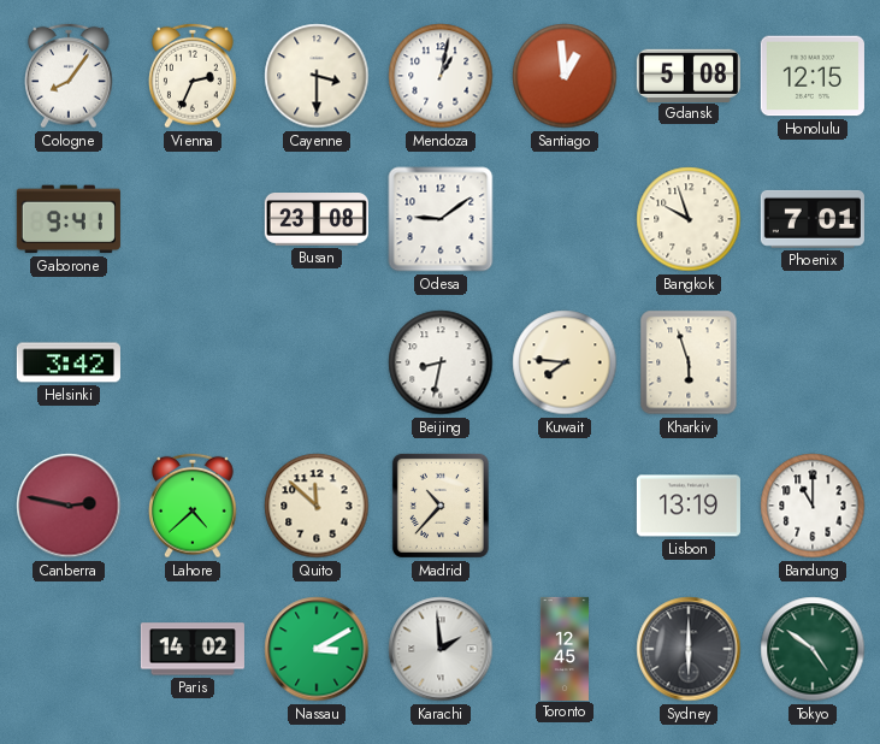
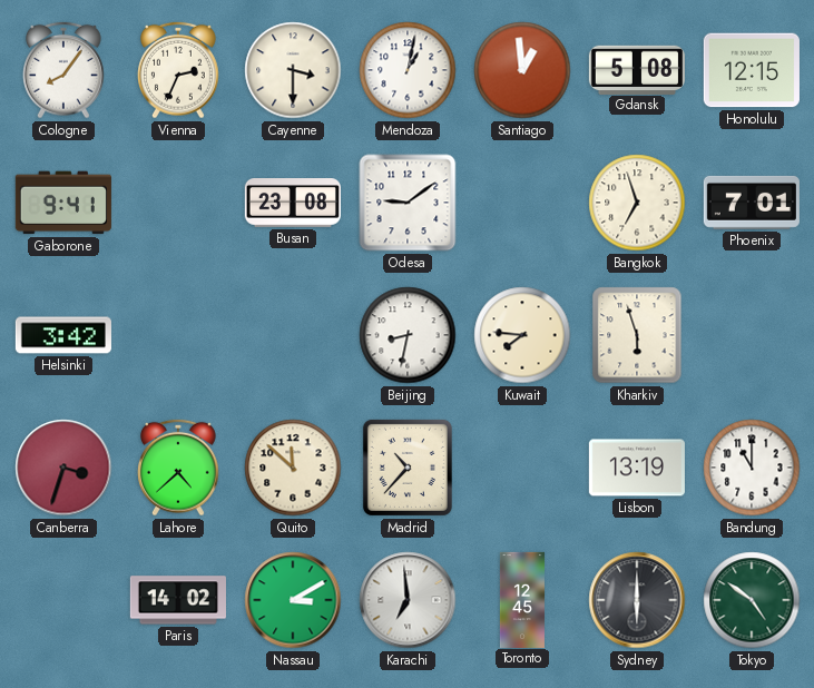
Bangkok: 9:57 -> 6:57
Canberra: 2:47 -> 3:33
Karachi: 1:59 -> 6:59
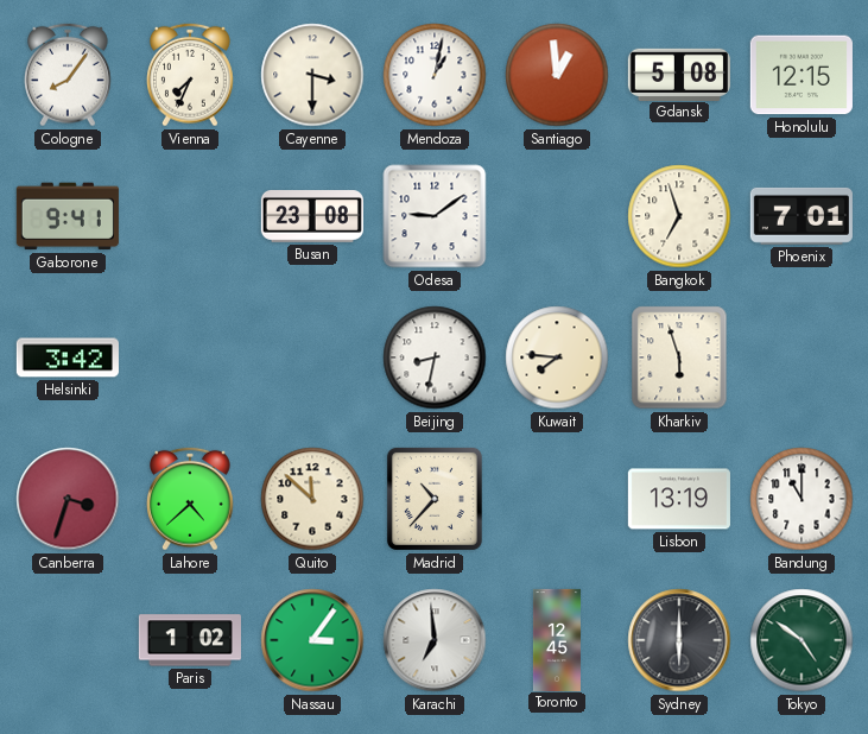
Vienna: 2:34 -> 7:34
Paris: 14:02 -> 1:02
Nassau: 3:10 -> 3:06
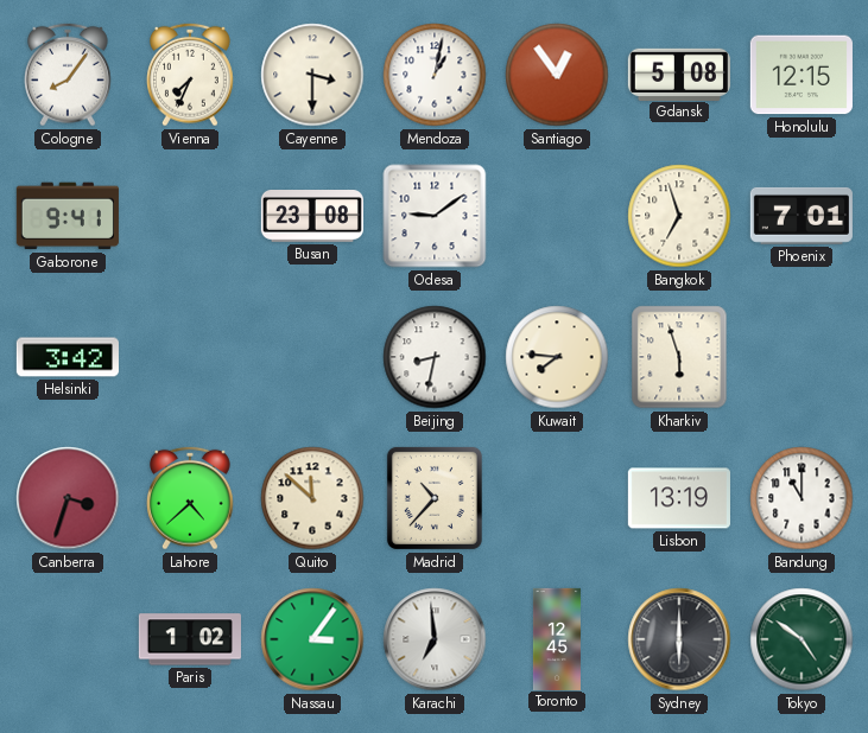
Santiago: 12:59 -> 12:54
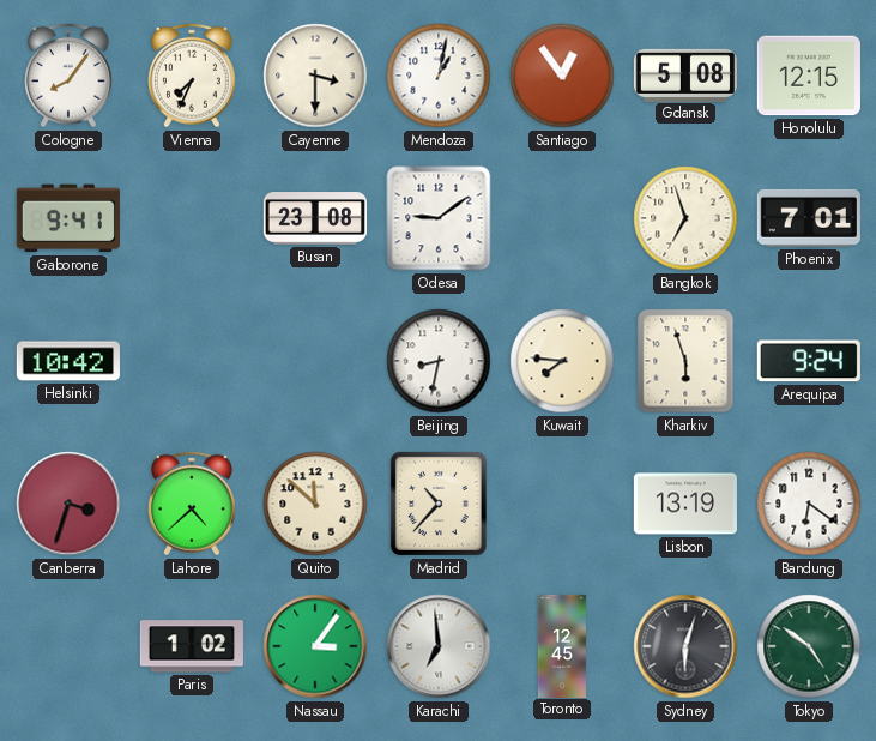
Helsinki: 3:42 -> 10:42
Arequipa: none -> 9:24
Bandung: 11:00 -> 6:21
Sydney: 6:00 -> 6:03
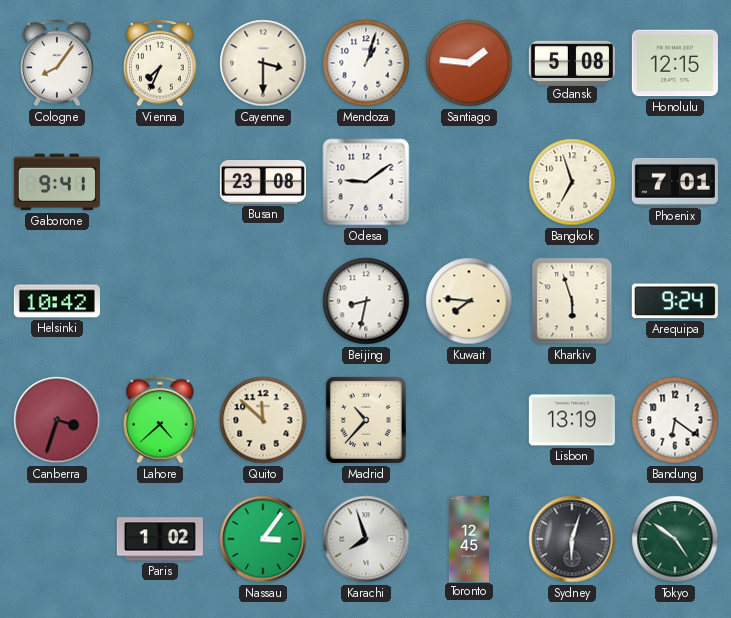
Mendoza: 1:02 -> 1:03
Santiago: 12:54 -> 1:46
Karachi: 6:59 -> 7:57
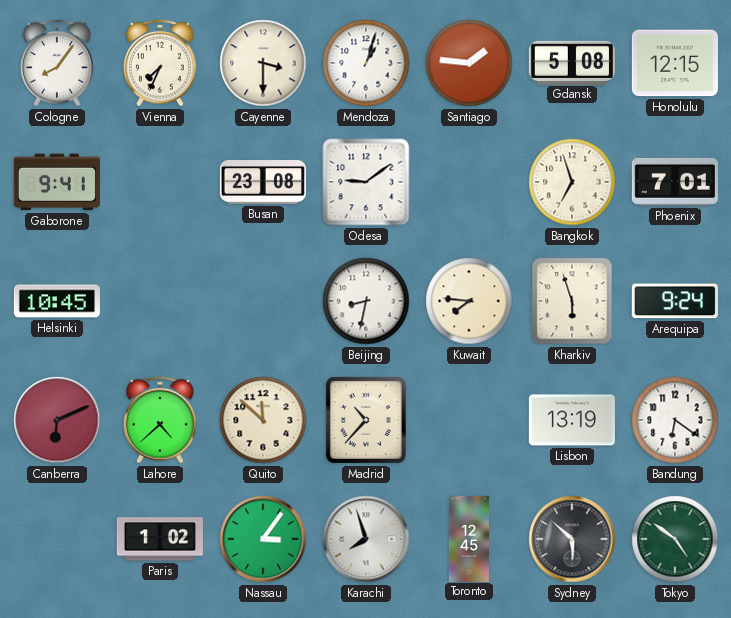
Helsinki: 10:42 -> 10:45
Canberra: 3:33 -> 6:11
Sydney: 6:03 -> 5:52
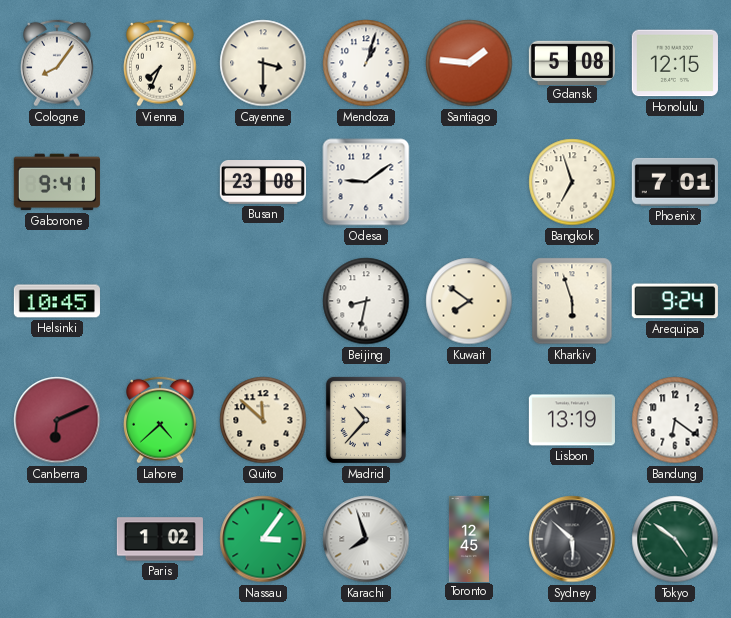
Kuwait: 7:46 -> 7:51
